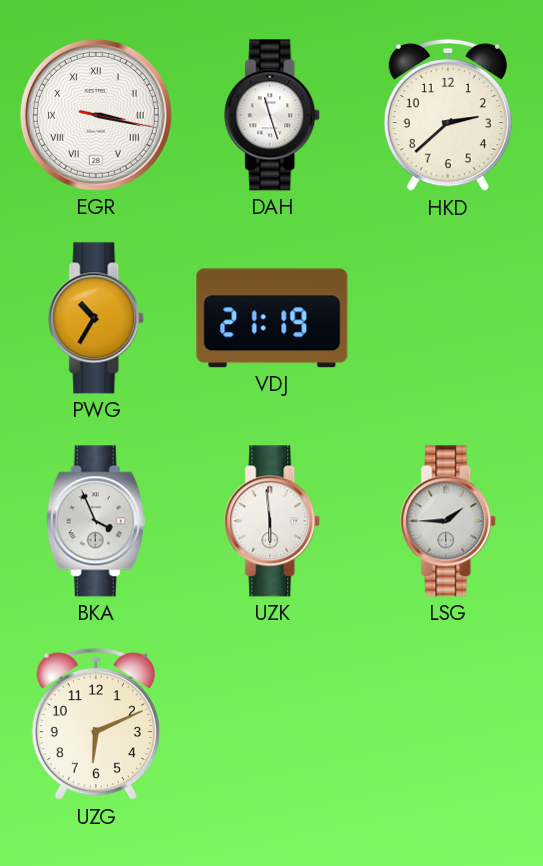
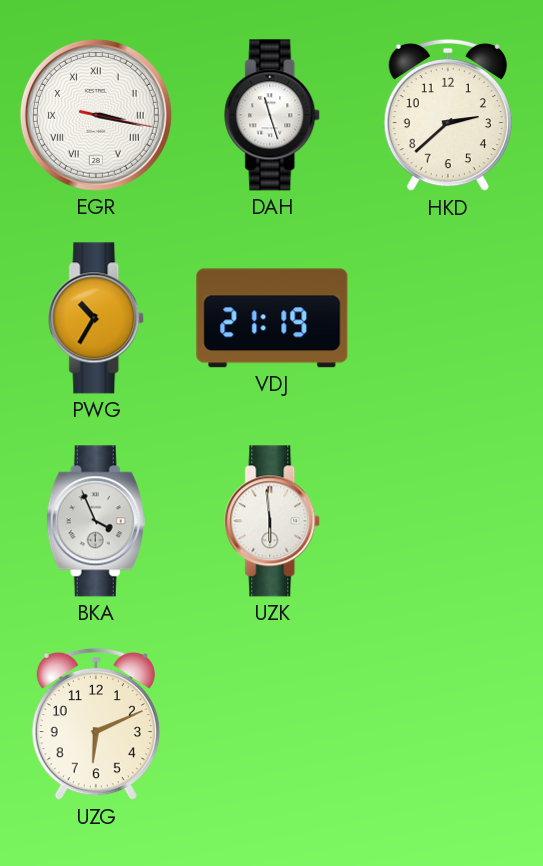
LSG: 1:45 -> none
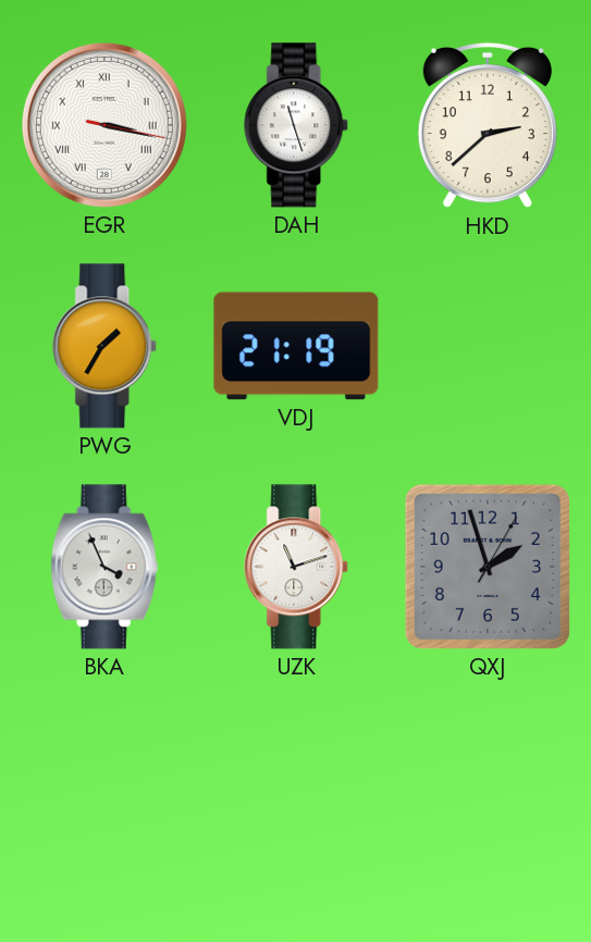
PWG: 10:35 -> 1:35
UZK: 5:59 -> 11:12
QXJ: none -> 1:57
UZG: 6:11 -> none
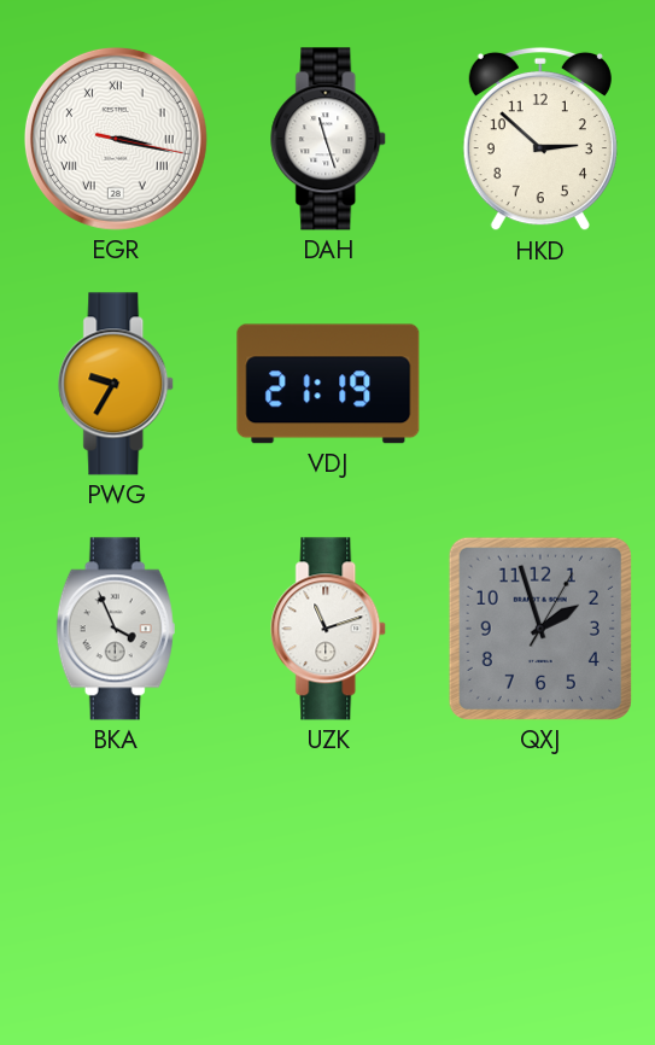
HKD: 2:38 -> 2:52
PWG: 1:35 -> 9:35
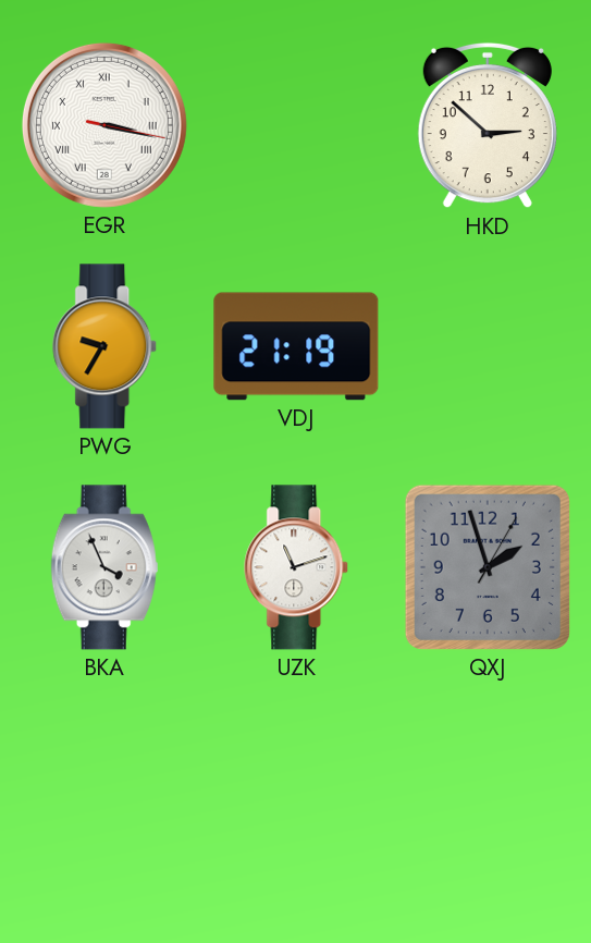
DAH: 11:27 -> none
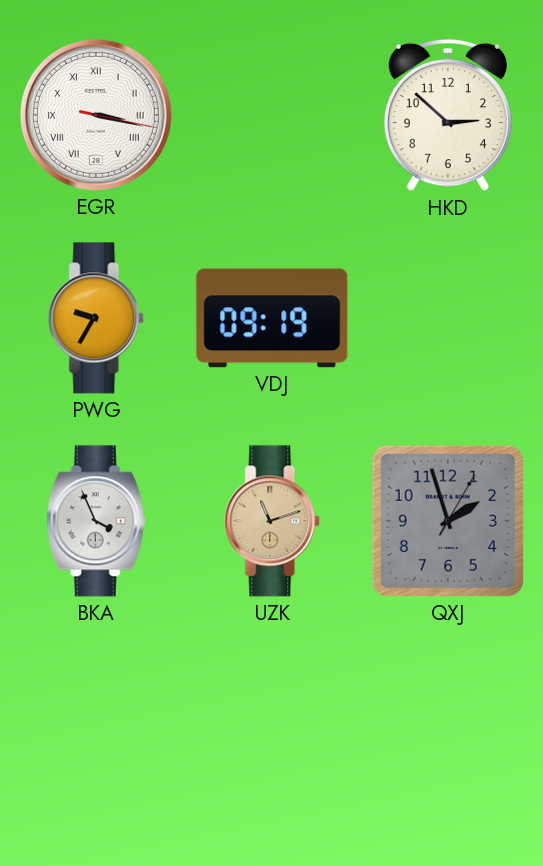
VDJ: 21:19 -> 09:19
UZK dial: white -> champagne
